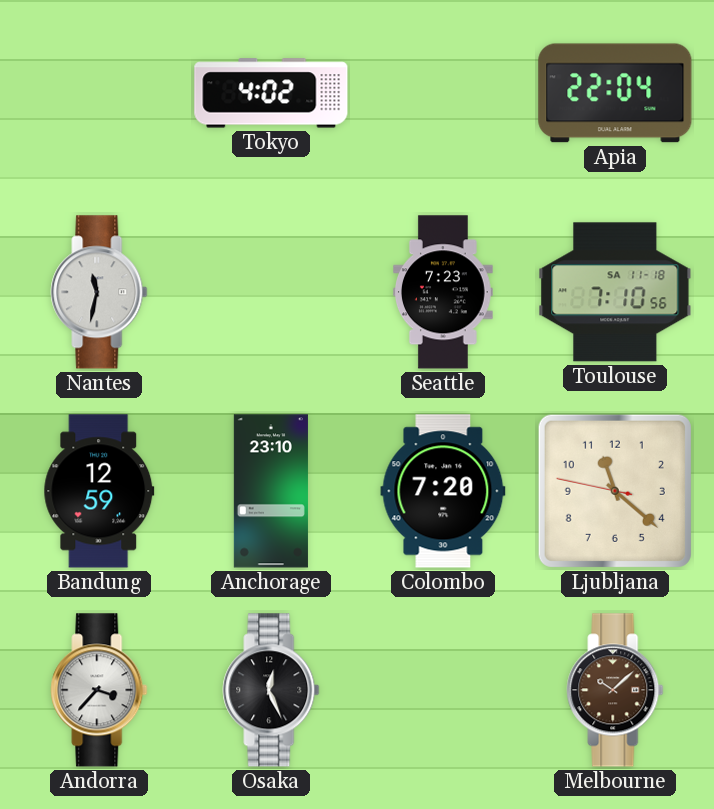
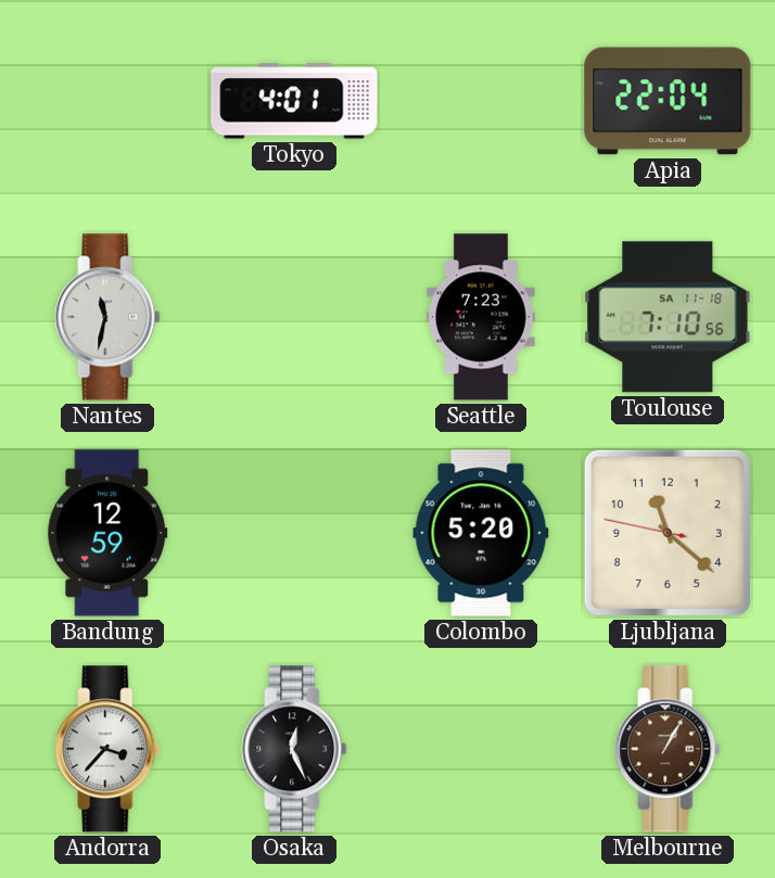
Tokyo: 4:02 -> 4:01
Anchorage: 23:10 -> none
Colombo: 7:20 -> 5:20
Melbourne: 10:08 -> 1:05
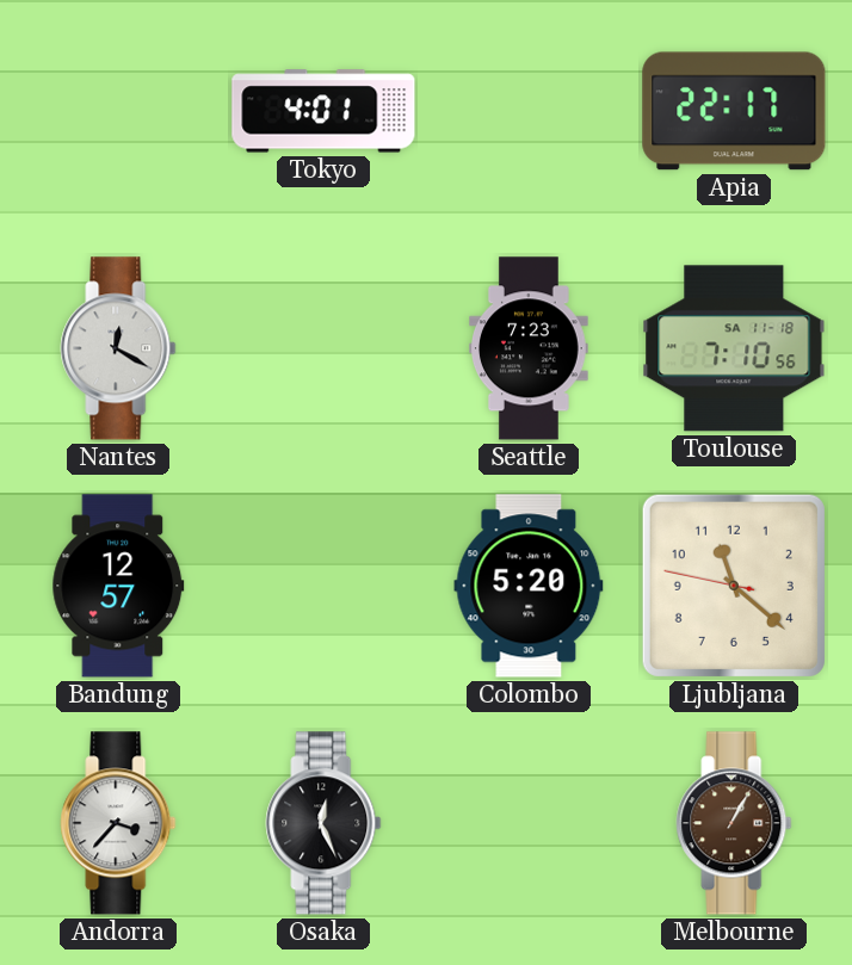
Apia: 22:04 -> 22:17
Nantes: 11:32 -> 12:20
Bandung: 12:59 -> 12:57
